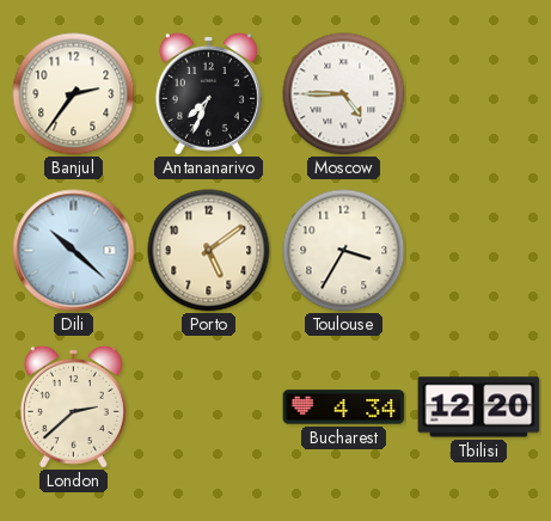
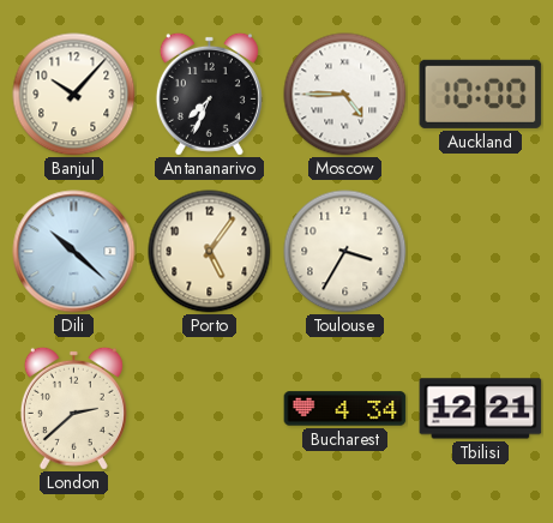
Banjul: 2:36 -> 10:07
Auckland: none -> 10:00
Porto: 5:09 -> 5:06
Tbilisi: 12:20 -> 12:21
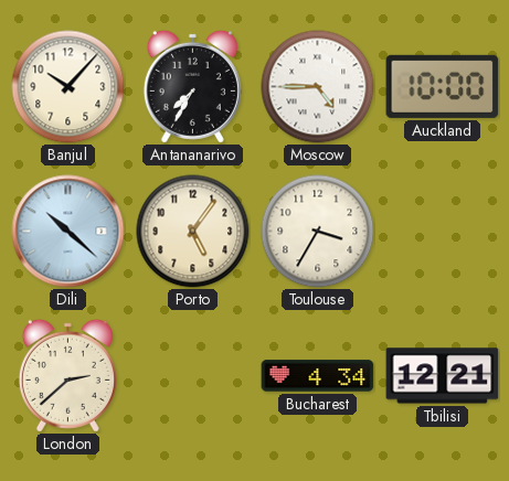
Antananarivo: 7:34 -> 7:35
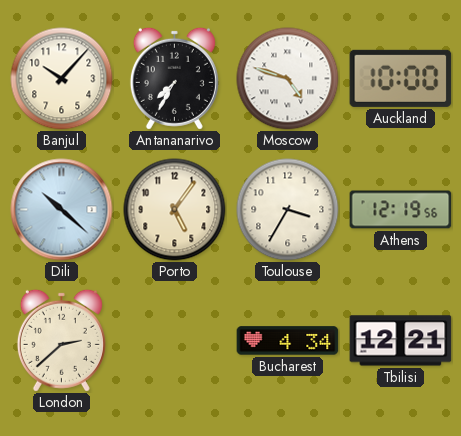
Moscow: 4:45 -> 4:48
Athens: none -> 12:19
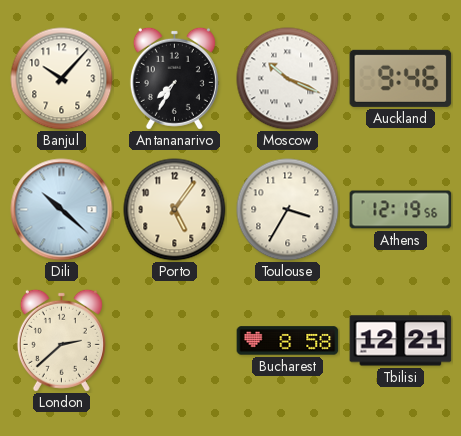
Moscow: 4:48 -> 10:19
Auckland: 10:00 -> 9:46
Bucharest: 4:34 -> 8:58
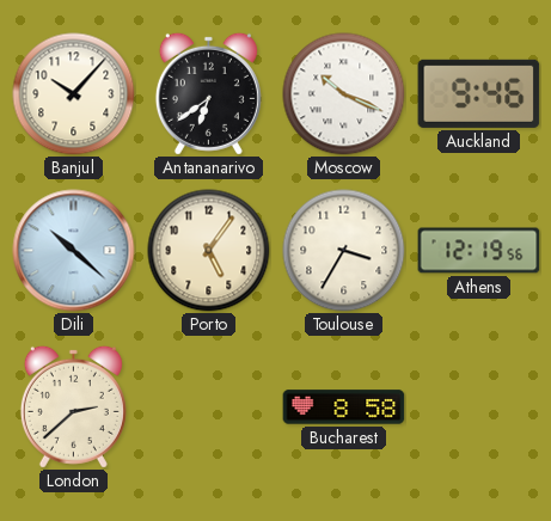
Antananarivo: 7:35 -> 6:39
Tbilisi: 12:21 -> none
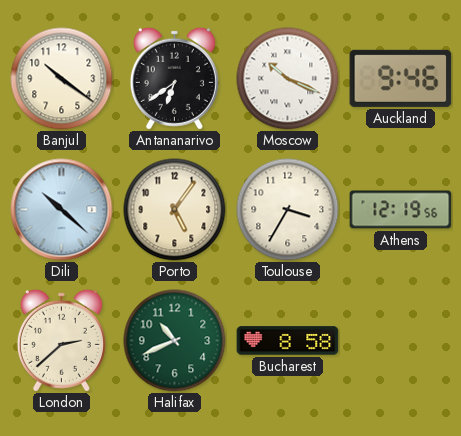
Banjul: 10:07 -> 10:21
Halifax: none -> 10:41
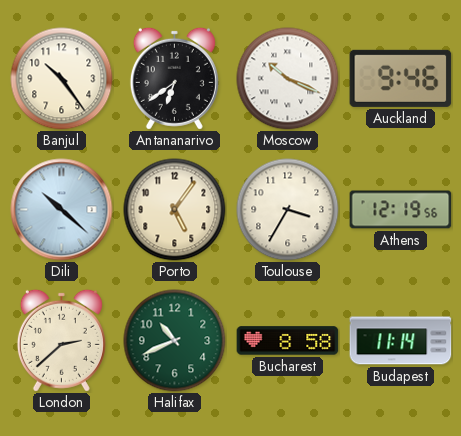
Banjul: 10:21 -> 10:24
Budapest: none -> 11:14
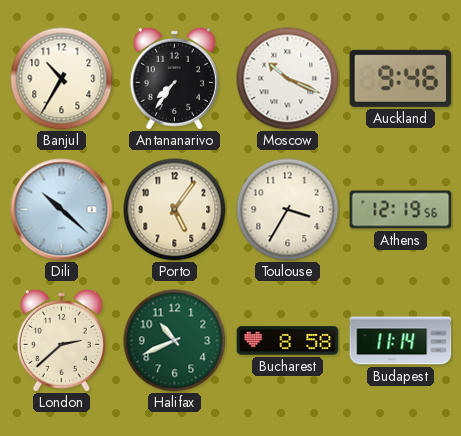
Banjul: 10:24 -> 10:35
Antananarivo: 6:39 -> 7:36
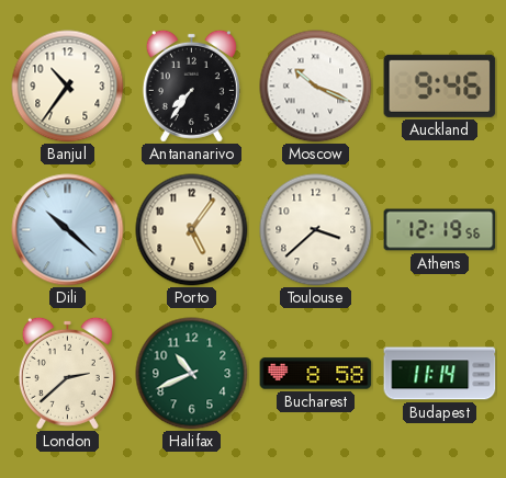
Banjul: 10:35 -> 10:36
Toulouse: 3:35 -> 3:38
